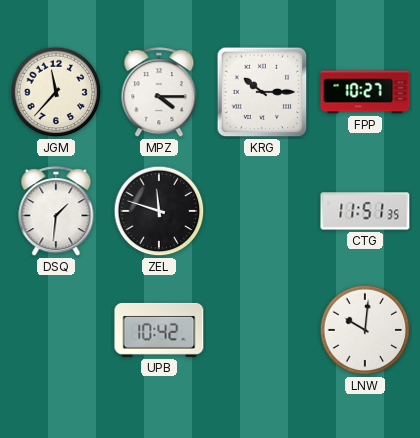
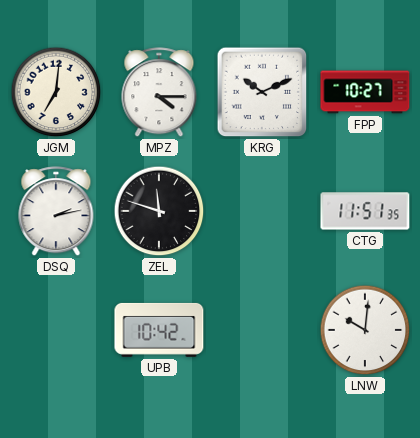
JGM: 11:37 -> 7:01
KRG: 10:15 -> 10:11
DSQ: 1:31 -> 2:13
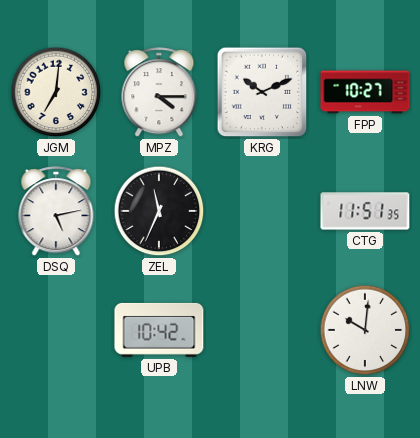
DSQ: 2:13 -> 5:13
ZEL: 11:48 -> 11:34
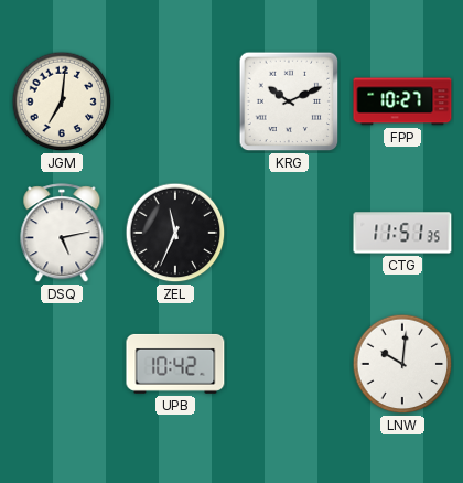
MPZ: 4:15 -> none
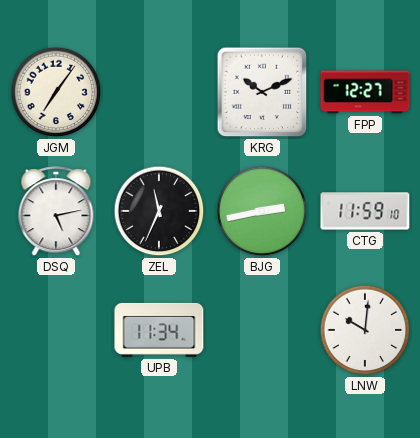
JGM: 7:01 -> 7:06
FPP: 10:27 -> 12:27
BJG: none -> 2:43
CTG: 11:51 -> 11:59
UPB: 10:42 -> 11:34
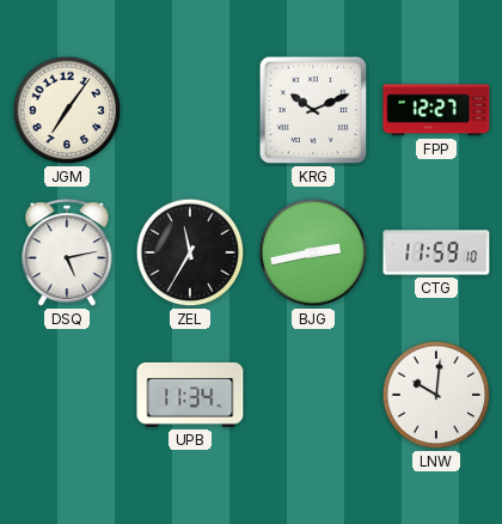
ZEL: 11:34 -> 11:35
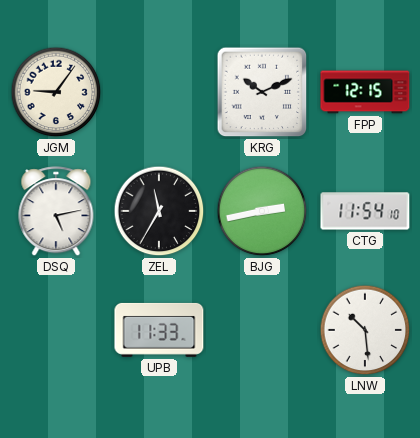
JGM: 7:06 -> 9:06
FPP: 12:27 -> 12:15
CTG: 11:59 -> 11:54
UPB: 11:34 -> 11:33
LNW: 10:01 -> 10:29
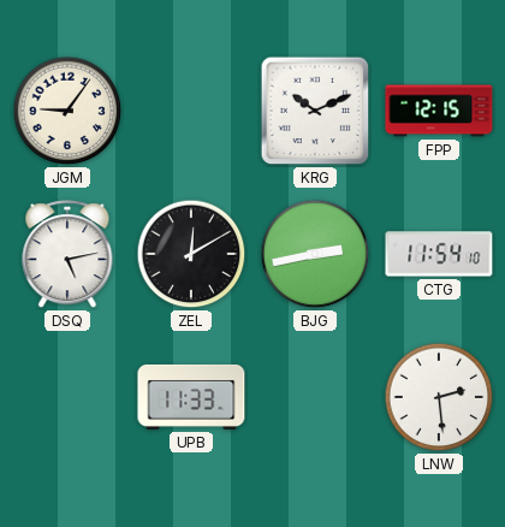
ZEL: 11:35 -> 12:10
LNW: 10:29 -> 2:29
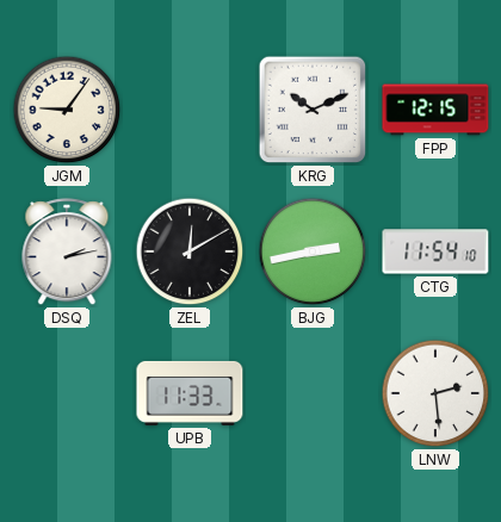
DSQ: 5:13 -> 2:13
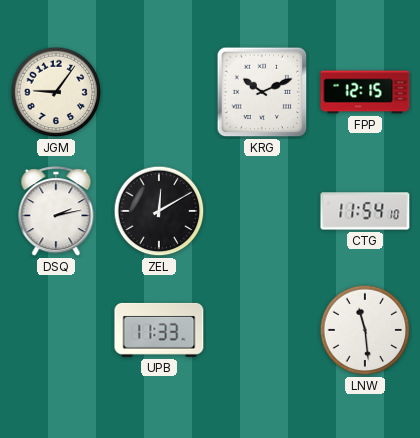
BJG: 2:43 -> none
LNW: 2:29 -> 11:29
